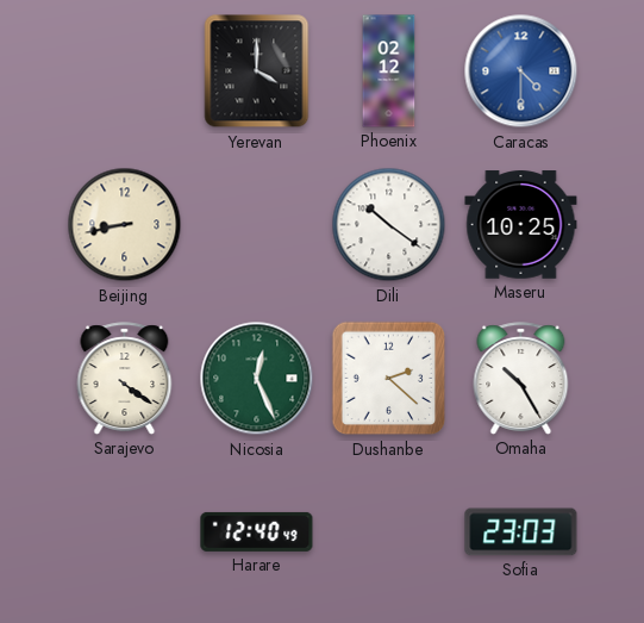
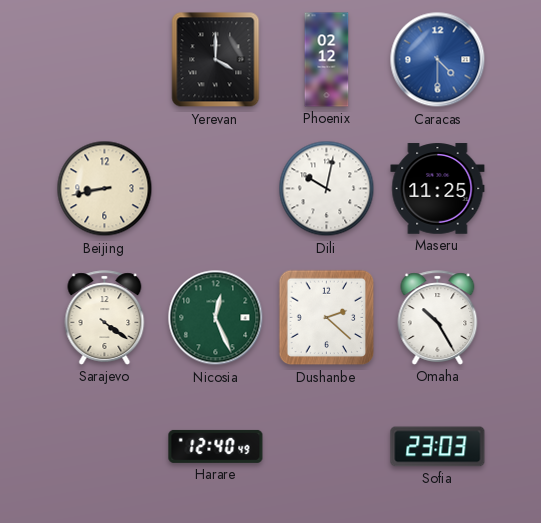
Dili: 10:21 -> 10:02
Maseru: 10:25 -> 11:25
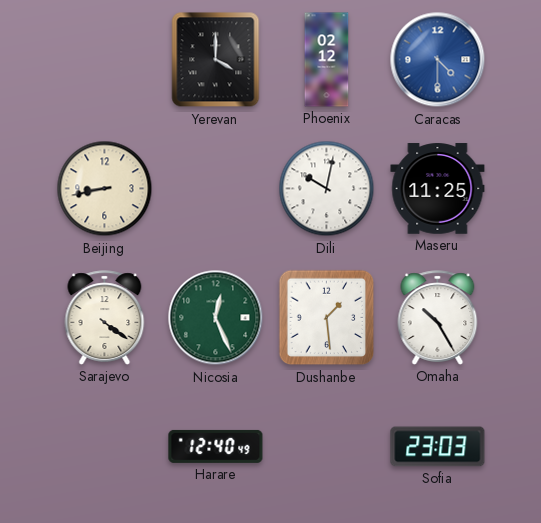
Dushanbe: 2:22 -> 1:29
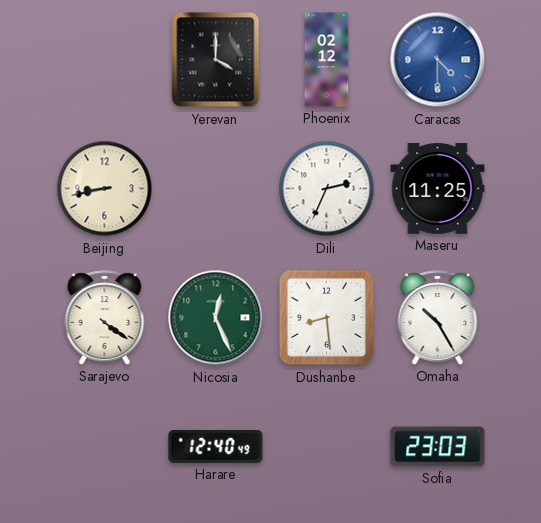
Dili: 10:02 -> 2:34
Dushanbe: 1:29 -> 8:29
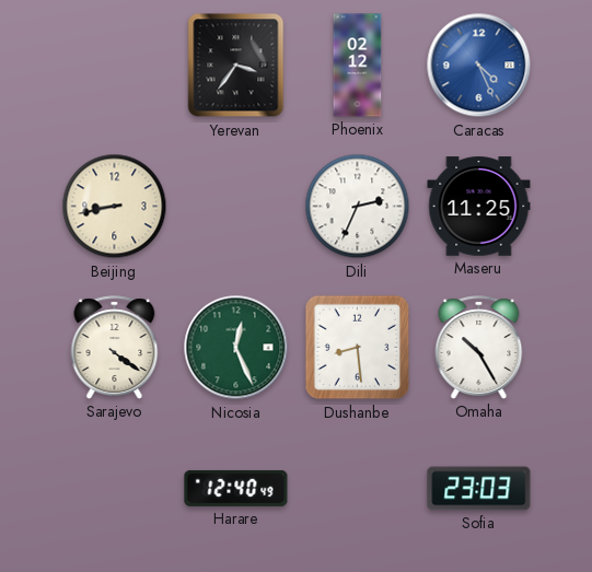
Yerevan: 4:00 -> 3:36
Caracas: 4:30 -> 4:26
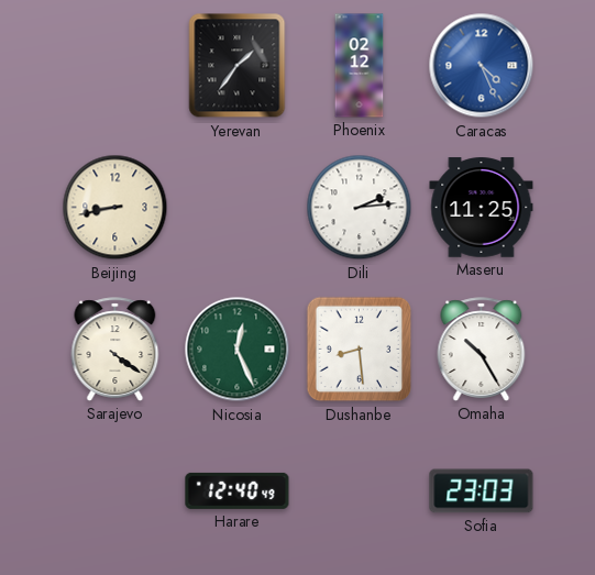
Yerevan: 3:36 -> 1:36
Dili: 2:34 -> 2:14
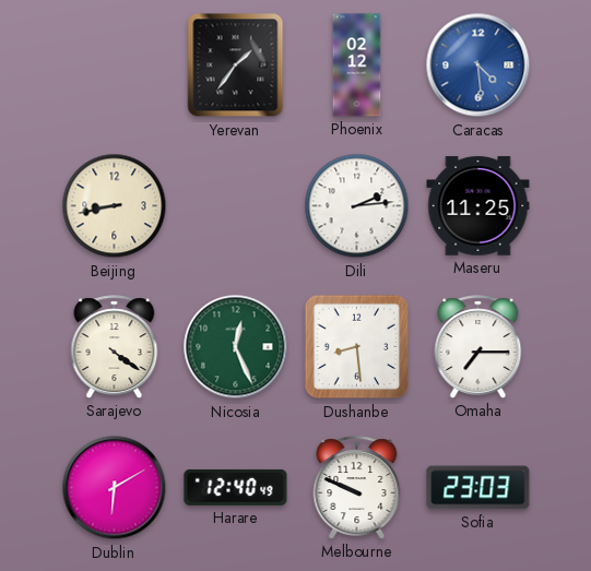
Caracas: 4:26 -> 4:29
Omaha: 10:25 -> 7:15
Dublin: none -> 6:10
Melbourne: none -> 9:49
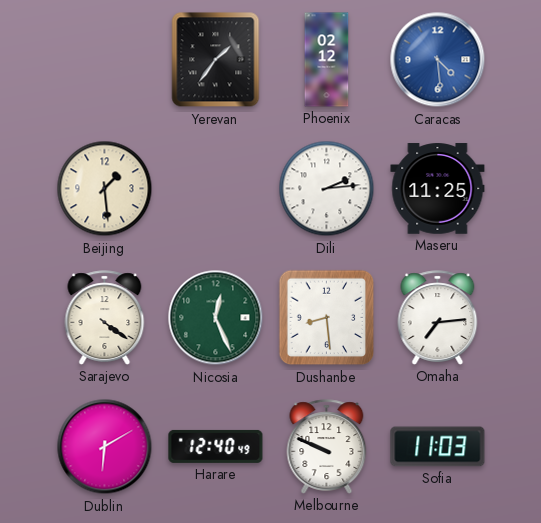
Beijing: 8:43 -> 1:29
Omaha: 7:15 -> 7:14
Sofia: 23:03 -> 11:03
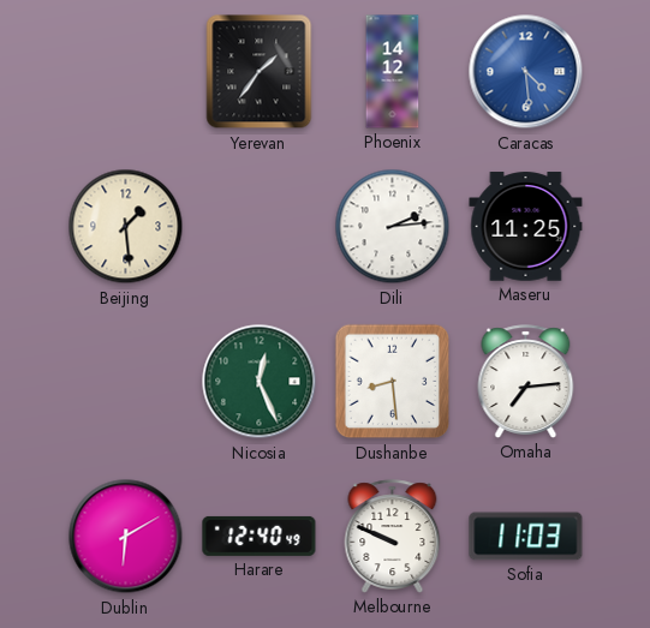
Phoenix: 02:12 -> 14:12
Sarajevo: 4:21 -> none
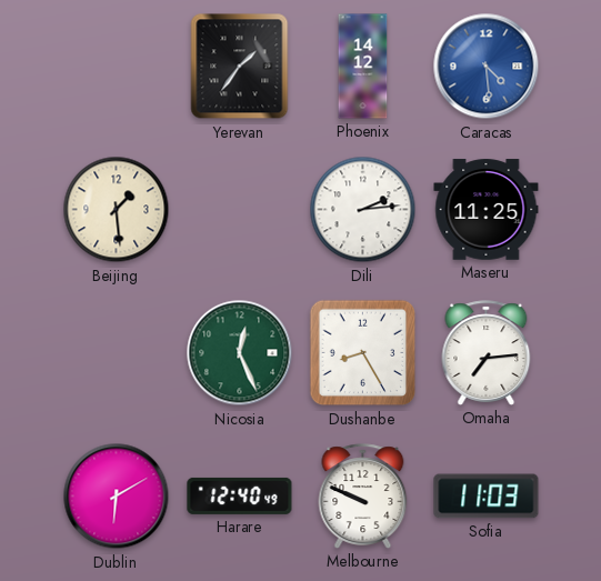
Dushanbe: 8:29 -> 8:25
